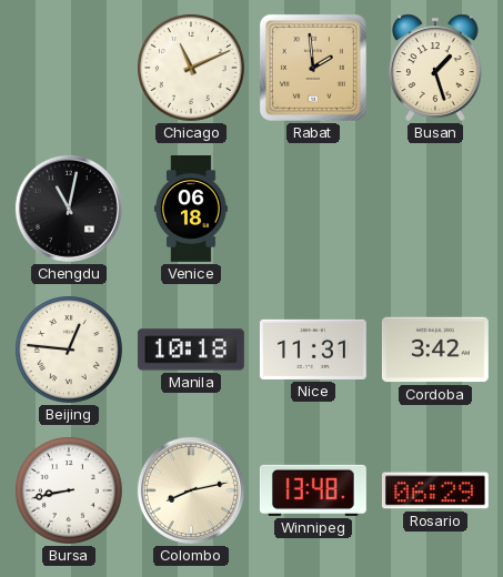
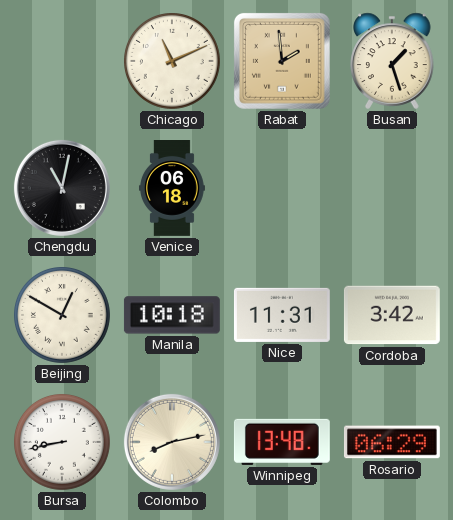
Beijing: 12:46 -> 12:50
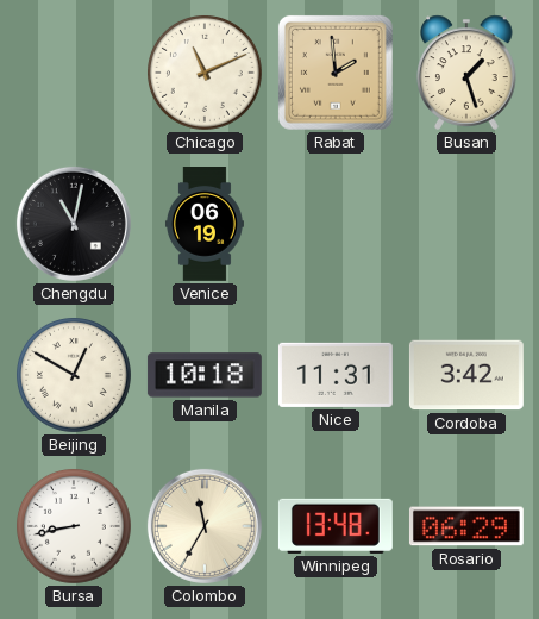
Venice: 06:18 -> 06:19
Colombo: 8:13 -> 11:35
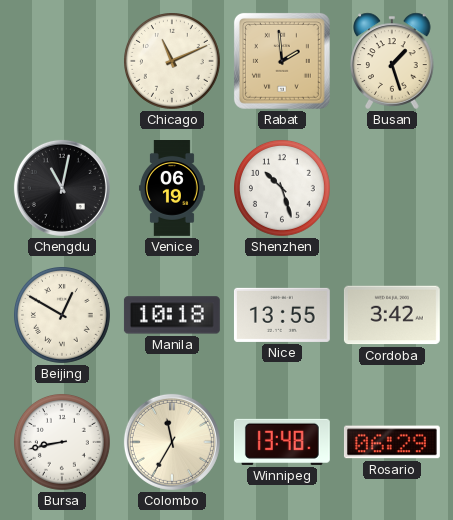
Shenzhen: none -> 10:27
Nice: 11:31 -> 13:55
